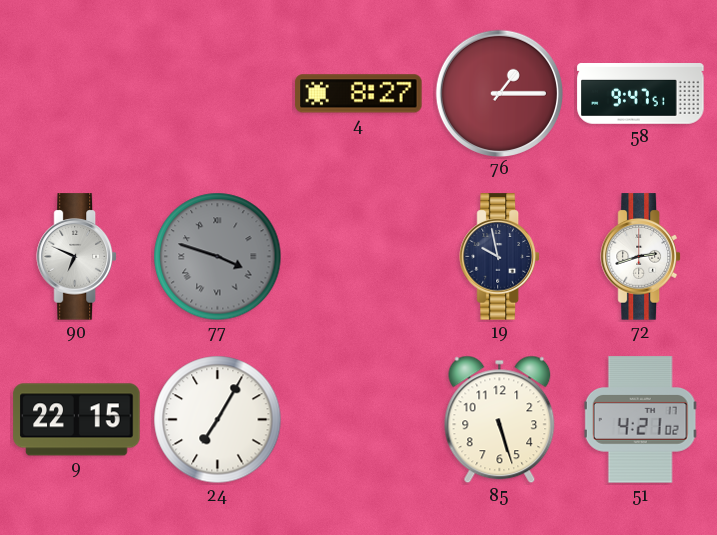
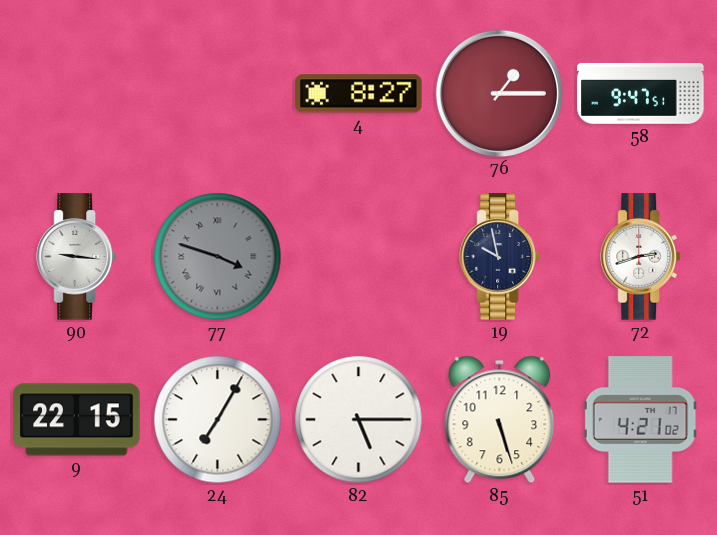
90: 6:49 -> 9:16
82: none -> 5:15
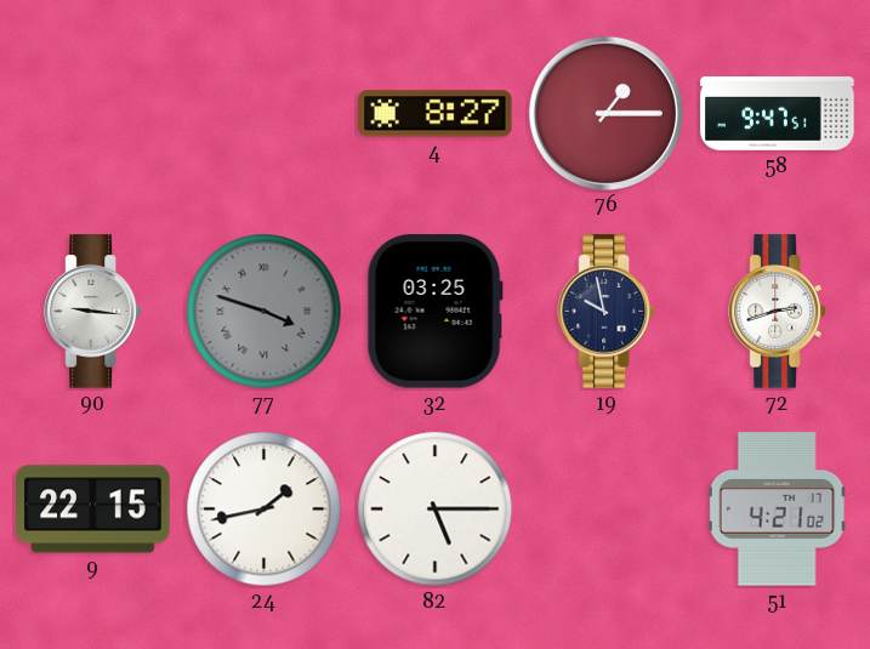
32: none -> 03:25
24: 7:05 -> 1:43
85: 5:27 -> none
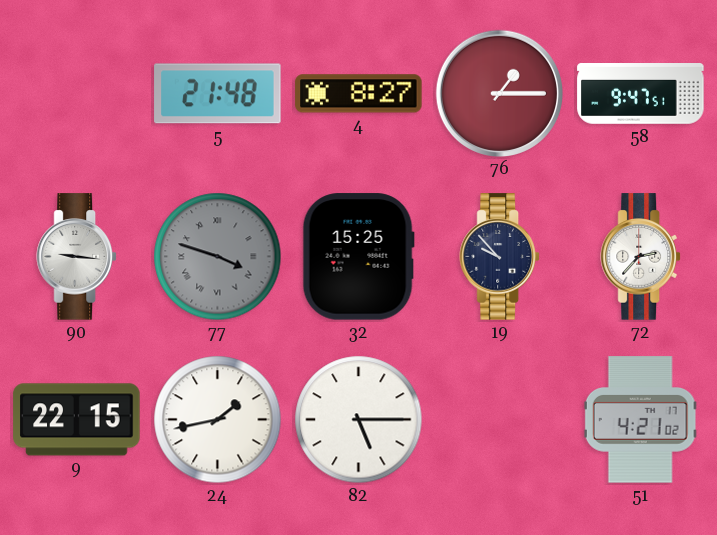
5: none -> 21:48
32: 03:25 -> 15:25
19: 9:58 -> 9:53
72: 2:42 -> 2:37
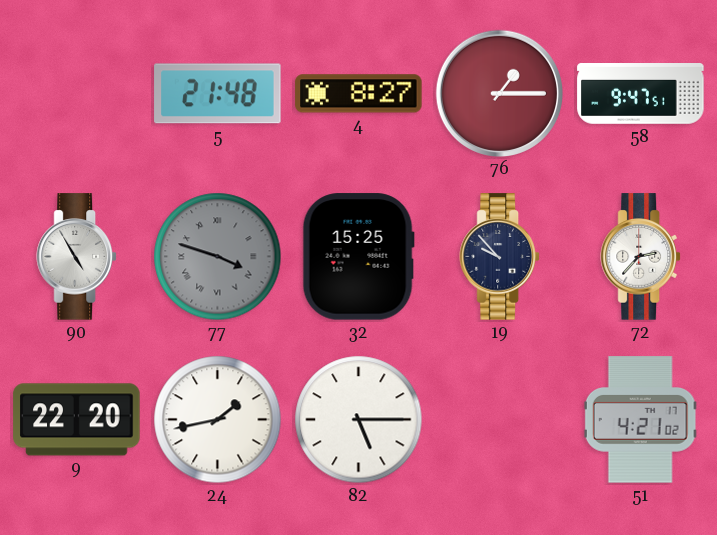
90: 9:16 -> 4:55
9: 22:15 -> 22:20
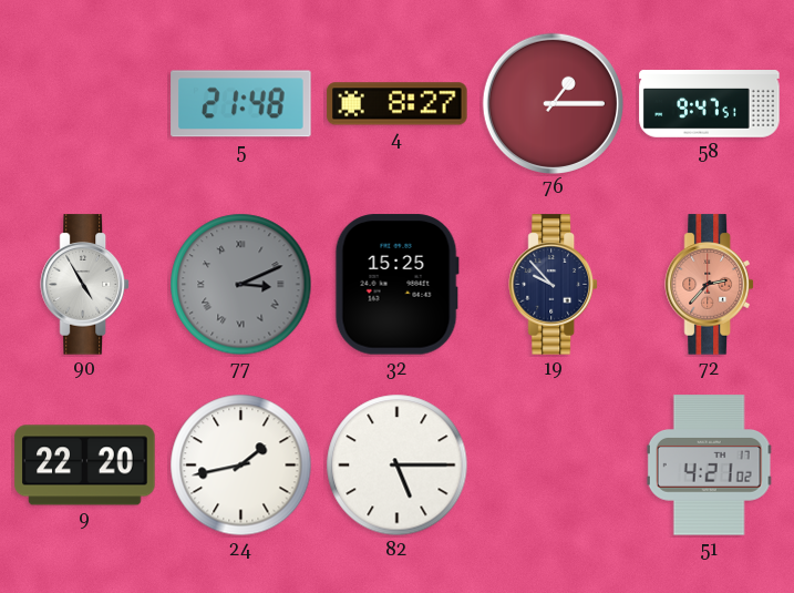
77: 3:48 -> 3:11
72 dial: white -> salmon
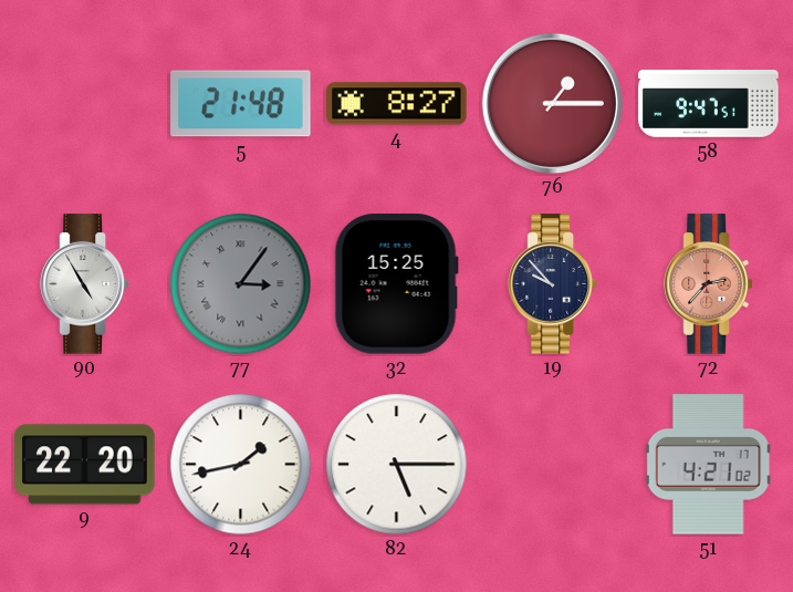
77: 3:11 -> 3:06
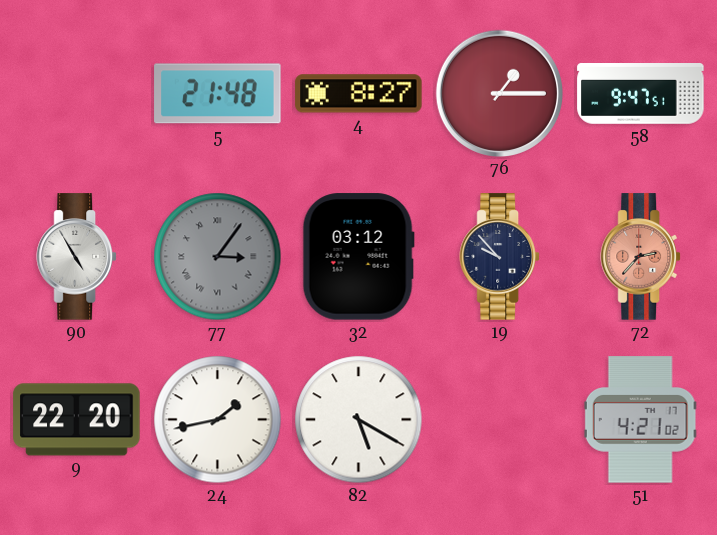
32: 15:25 -> 03:12
82: 5:15 -> 5:20
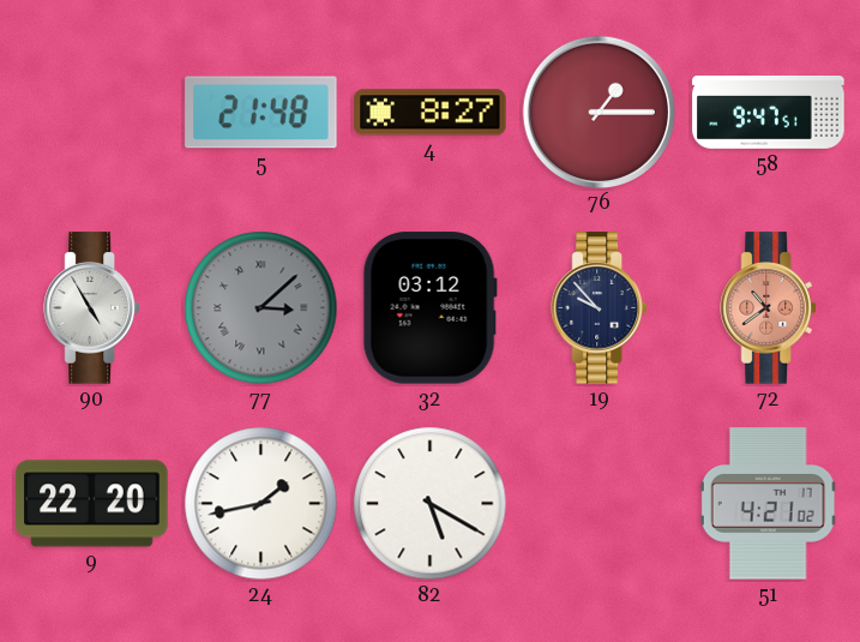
77: 3:06 -> 3:08
72: 2:37 -> 10:39
